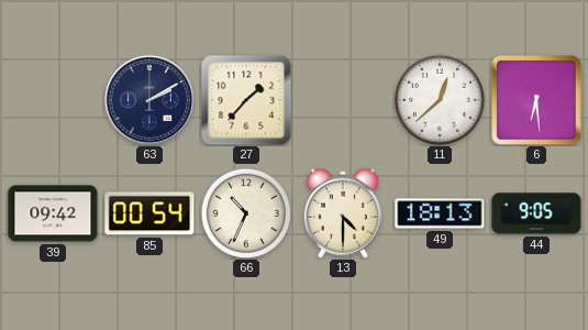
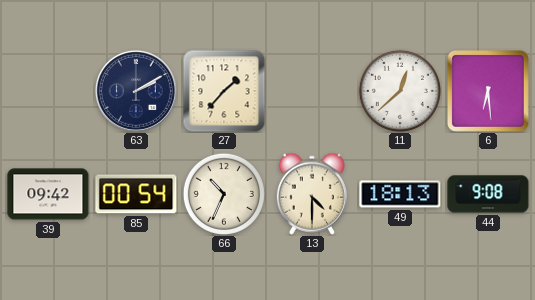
44: 9:05 -> 9:08
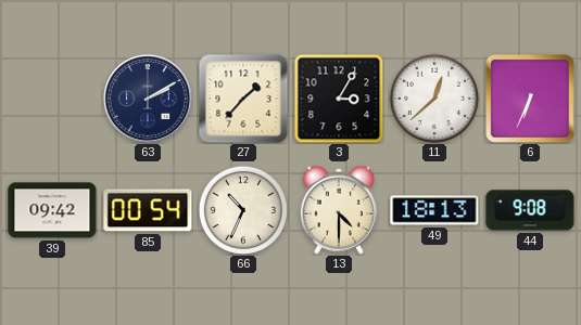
3: none -> 3:05
6: 6:29 -> 6:34
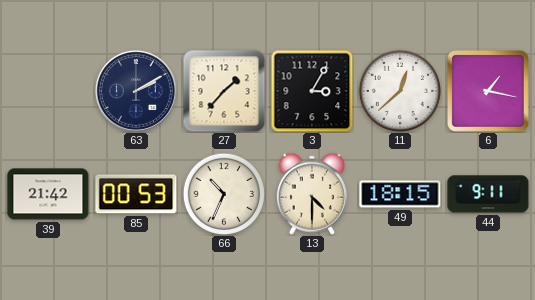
6: 6:34 -> 1:17
39: 09:42 -> 21:42
85: 00:54 -> 00:53
49: 18:13 -> 18:15
44: 9:08 -> 9:11
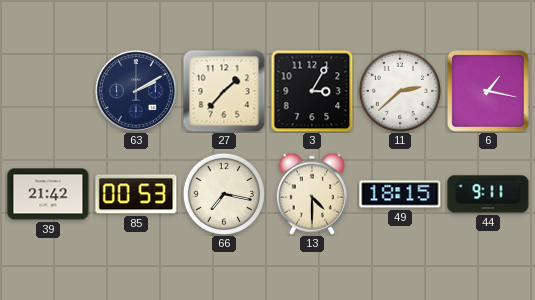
11: 12:38 -> 2:38
66: 10:34 -> 7:17
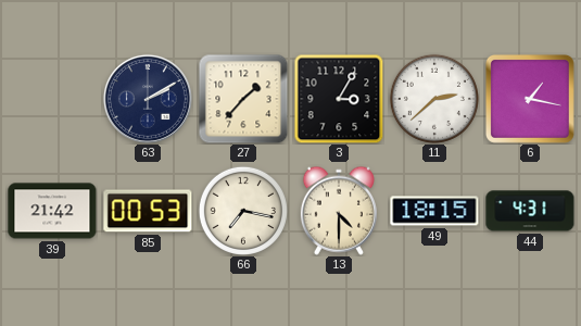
44: 9:11 -> 4:31
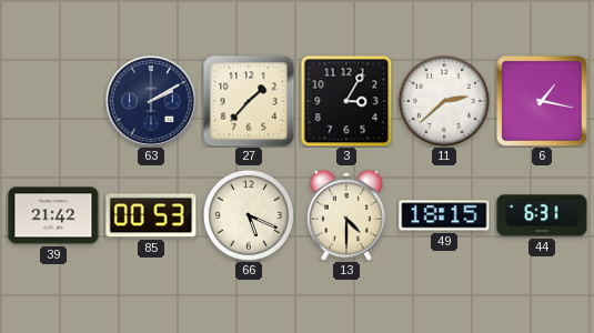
66: 7:17 -> 5:19
44: 4:31 -> 6:31
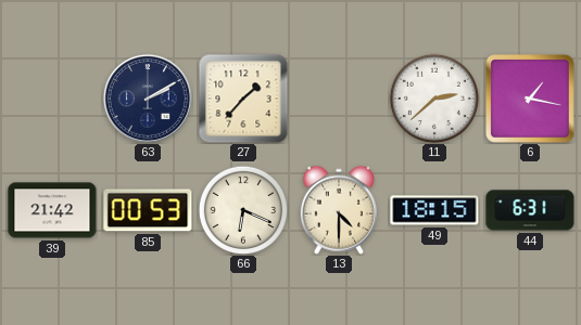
3: 3:05 -> none
66: 5:19 -> 6:19
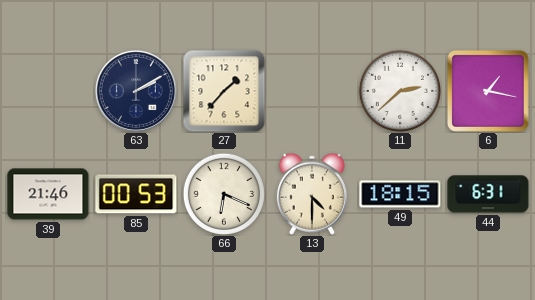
39: 21:42 -> 21:46
